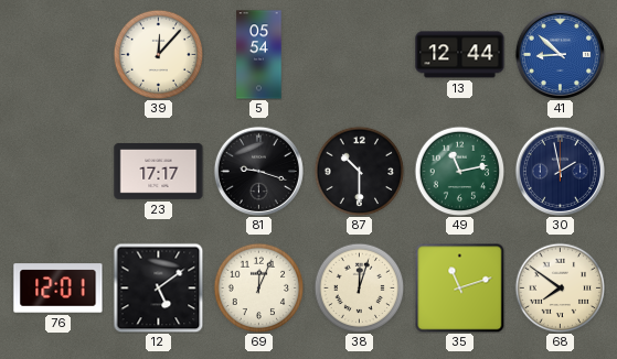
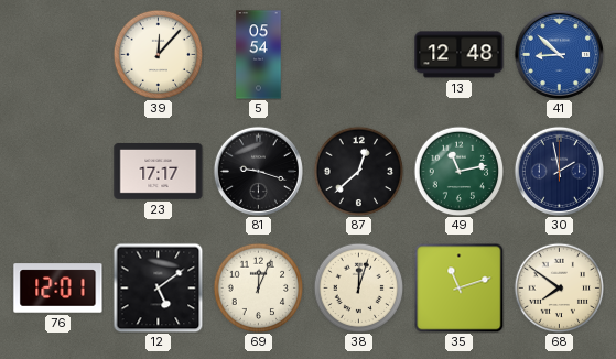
13: 12:44 -> 12:48
87: 10:30 -> 12:38
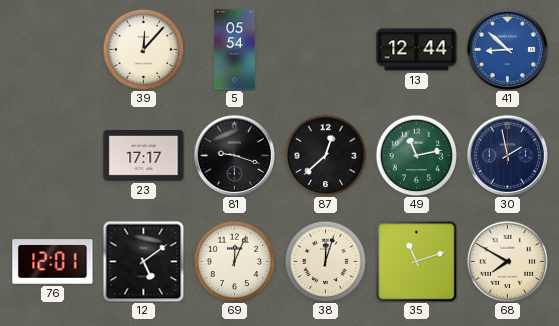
13: 12:48 -> 12:44
68: 7:51 -> 7:50
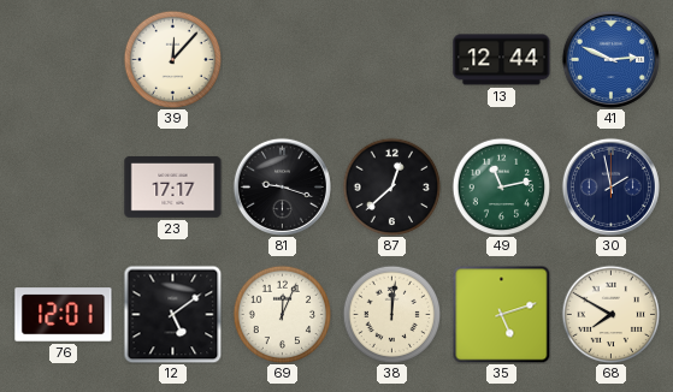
5: 05:54 -> none
41: 8:52 -> 2:49
38: 12:03 -> 12:01
35: 11:12 -> 5:12
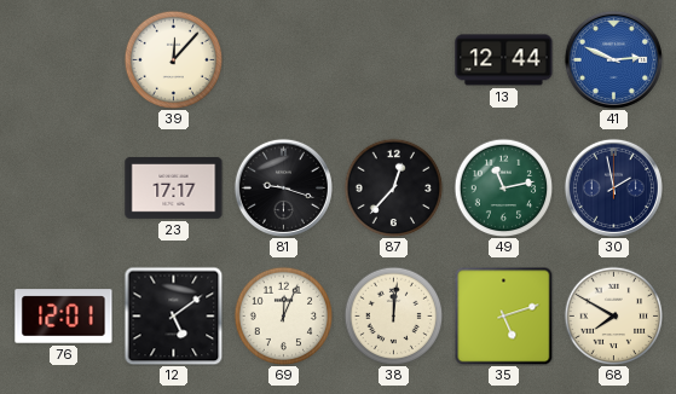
87: 12:38 -> 12:37
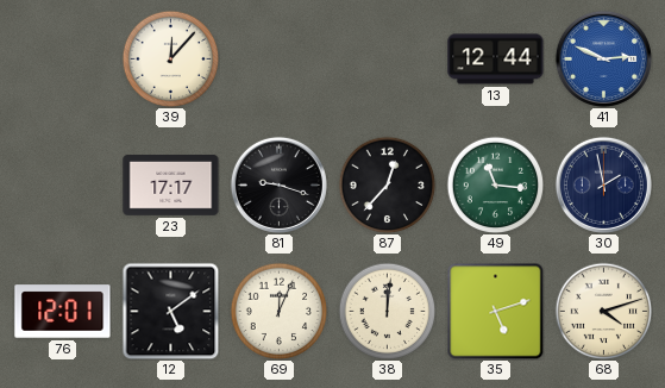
49: 11:13 -> 11:16
68: 7:50 -> 4:12
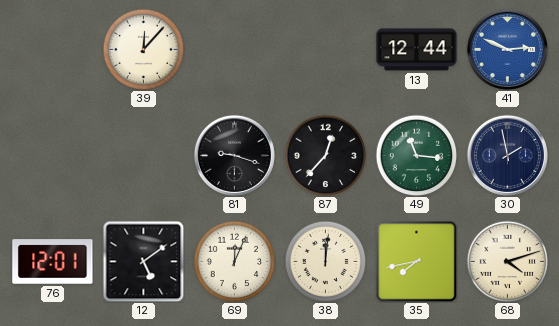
23: 17:17 -> none
35: 5:12 -> 7:43
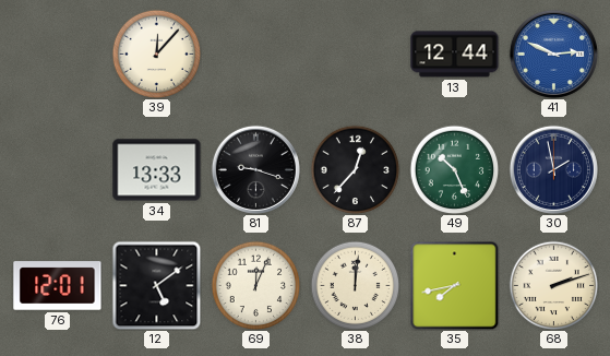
34: none -> 13:33
49: 11:16 -> 10:26
68: 4:12 -> 2:12
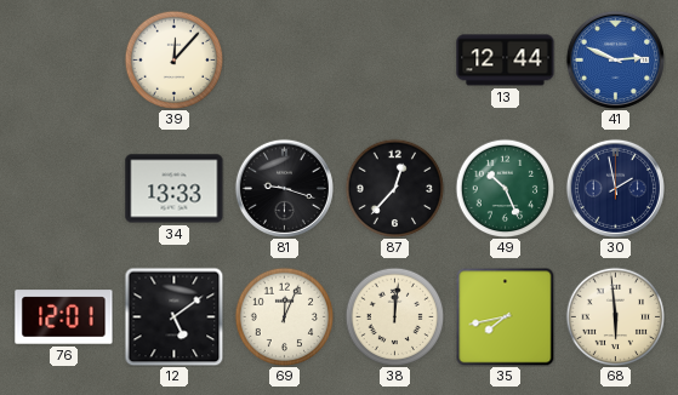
68: 2:12 -> 5:59
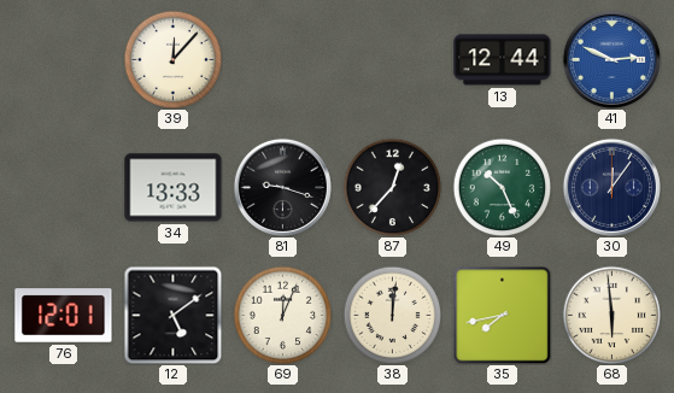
30: 1:58 -> 12:06
